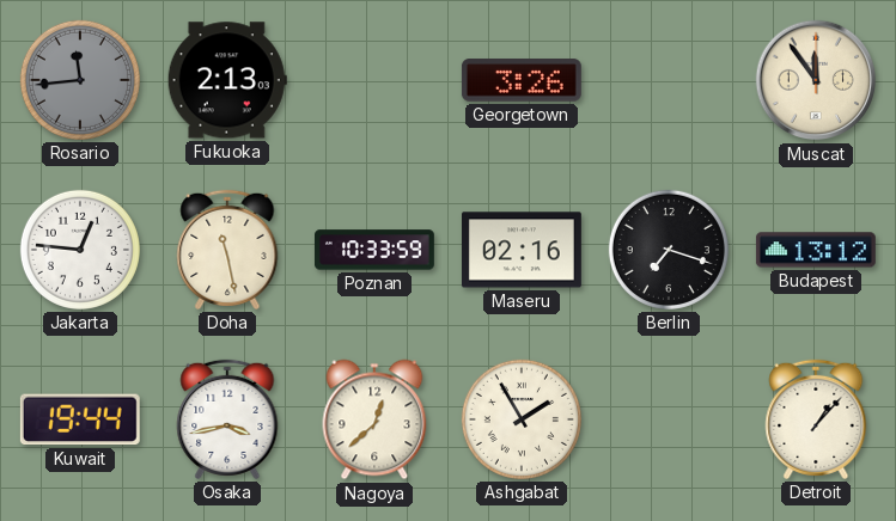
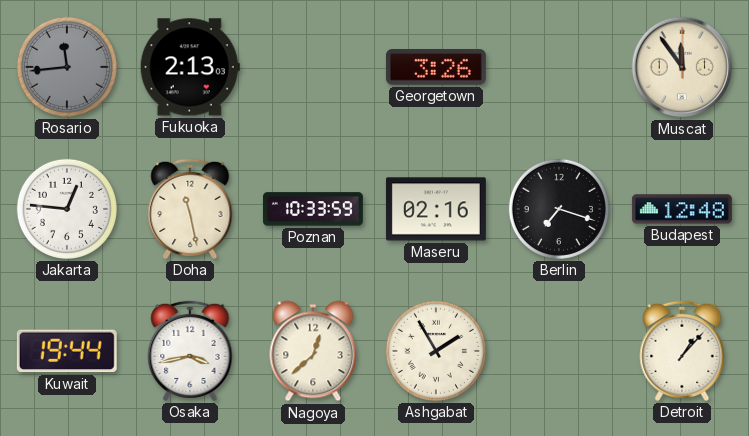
Budapest: 13:12 -> 12:48
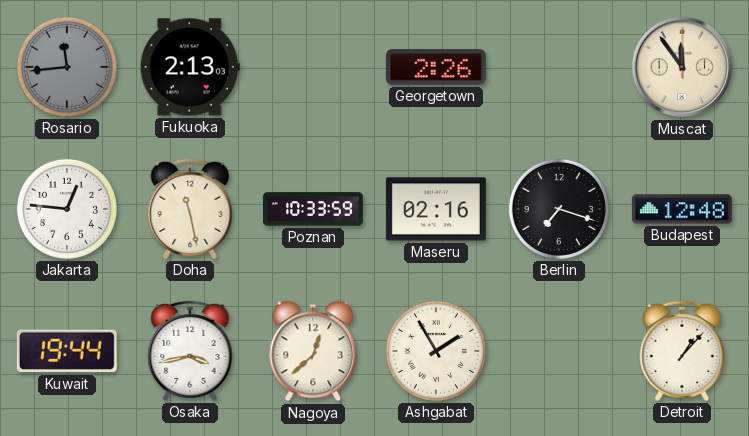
Georgetown: 3:26 -> 2:26
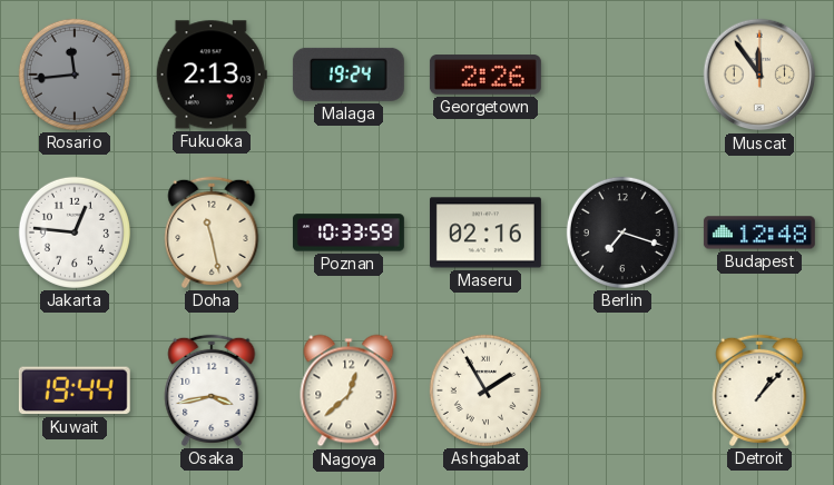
Malaga: none -> 19:24
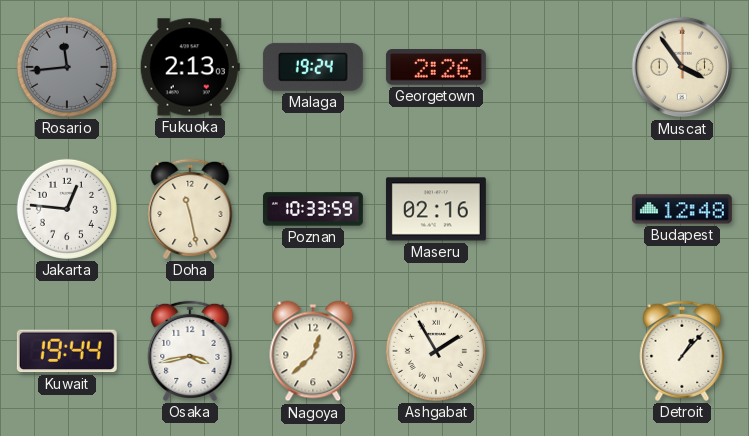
Muscat: 11:54 -> 3:54
Berlin: 7:18 -> none
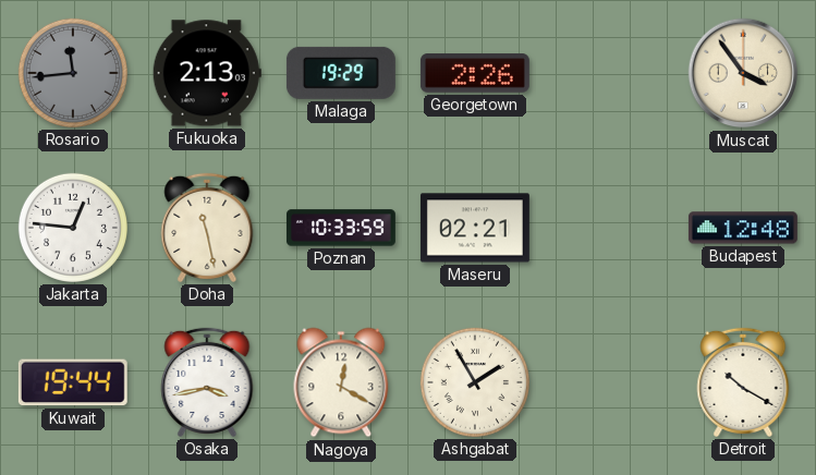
Malaga: 19:24 -> 19:29
Maseru: 02:16 -> 02:21
Nagoya: 12:38 -> 12:20
Detroit: 1:07 -> 10:20
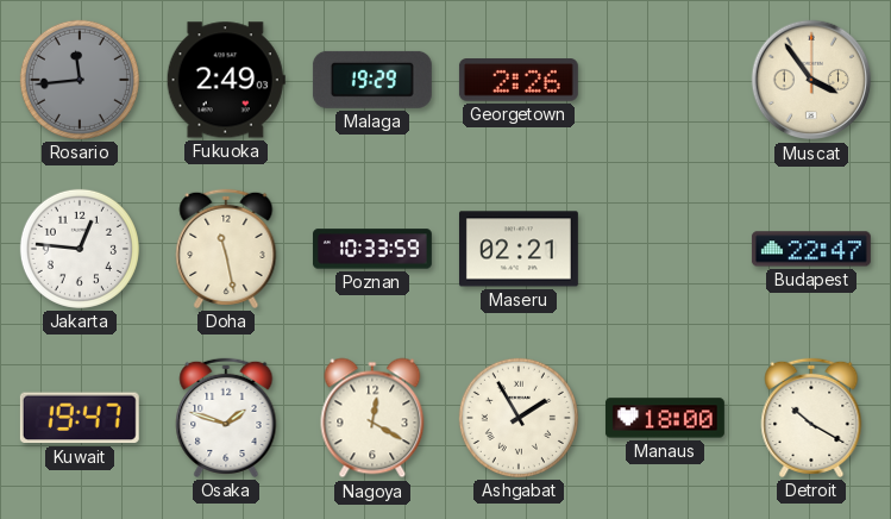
Fukuoka: 2:13 -> 2:49
Budapest: 12:48 -> 22:47
Kuwait: 19:44 -> 19:47
Osaka: 3:43 -> 1:48
Manaus: none -> 18:00
